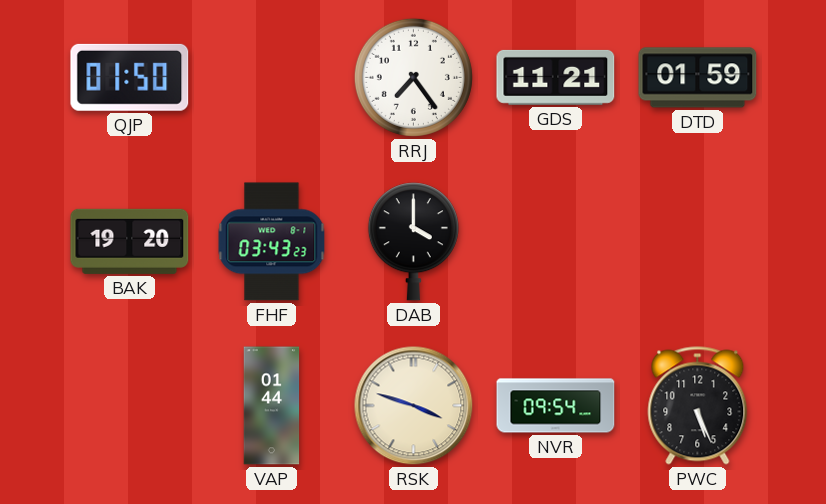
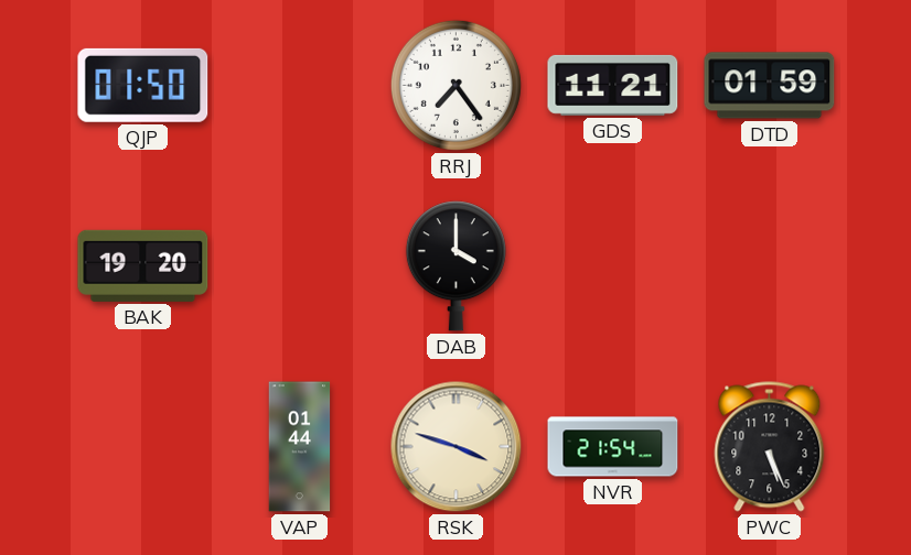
FHF: 03:43 -> none
NVR: 09:54 -> 21:54
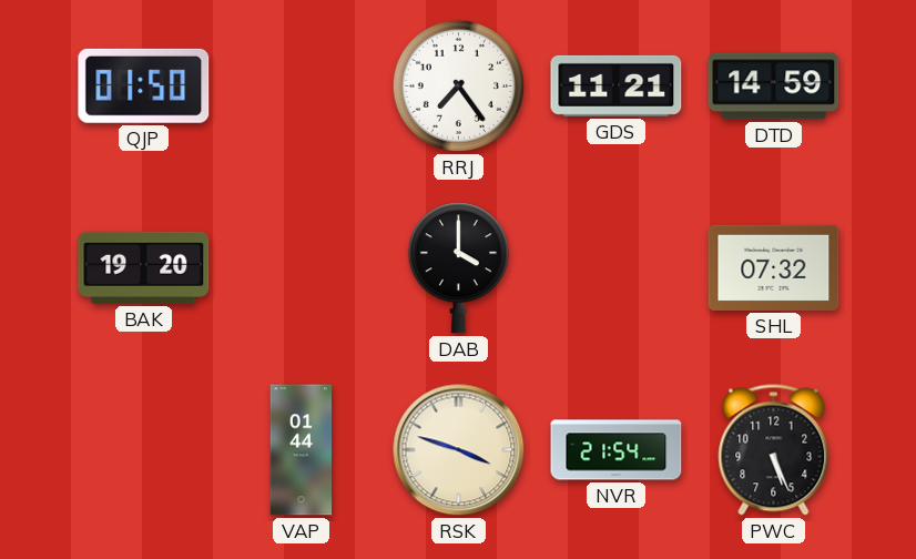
DTD: 01:59 -> 14:59
SHL: none -> 07:32
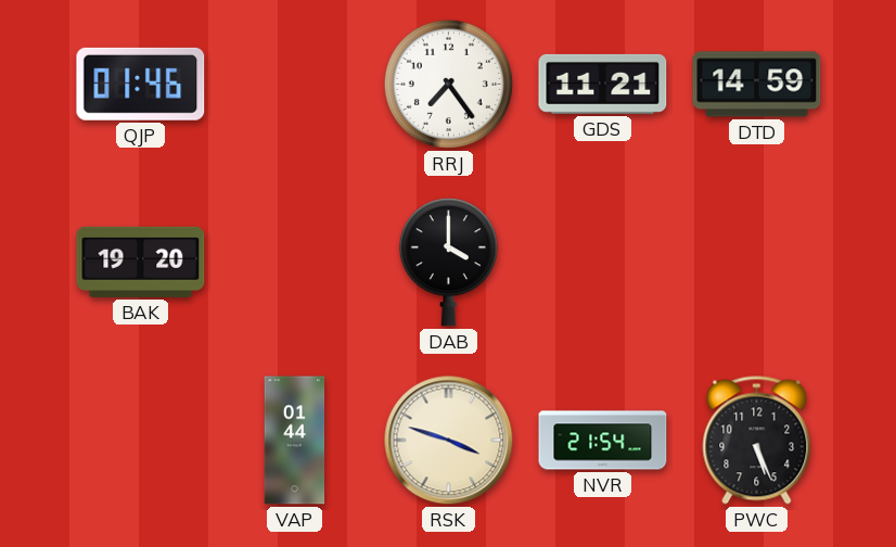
QJP: 01:50 -> 01:46
SHL: 07:32 -> none
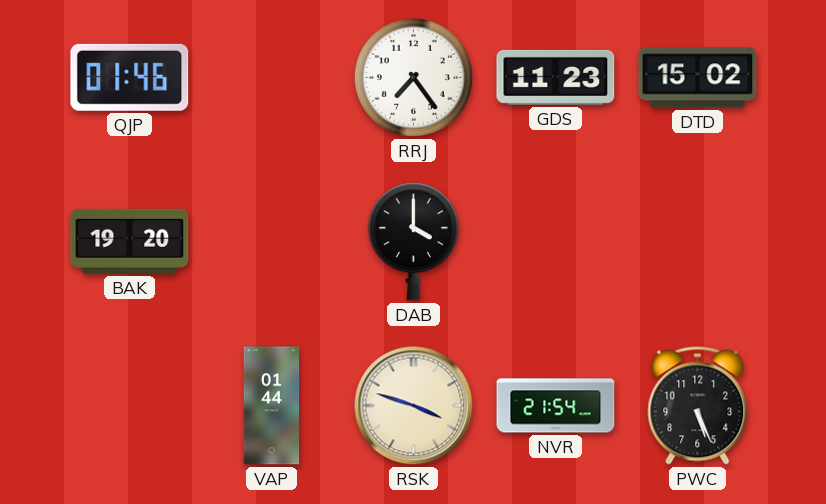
GDS: 11:21 -> 11:23
DTD: 14:59 -> 15:02
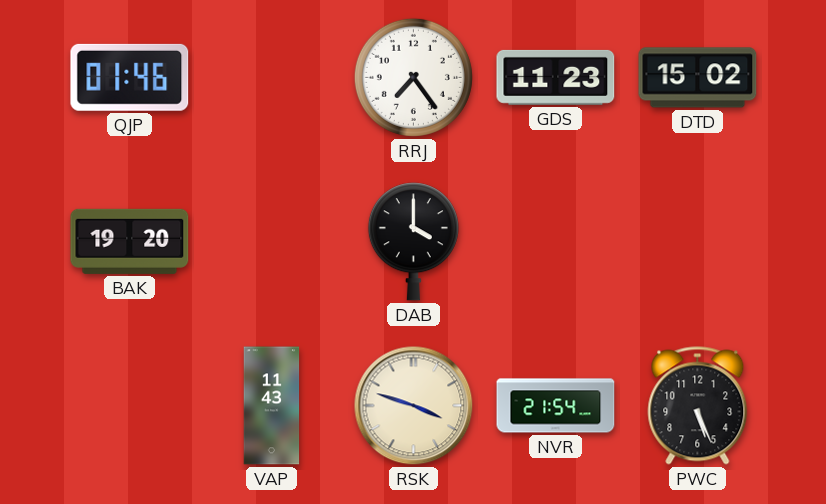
VAP: 01:44 -> 11:43
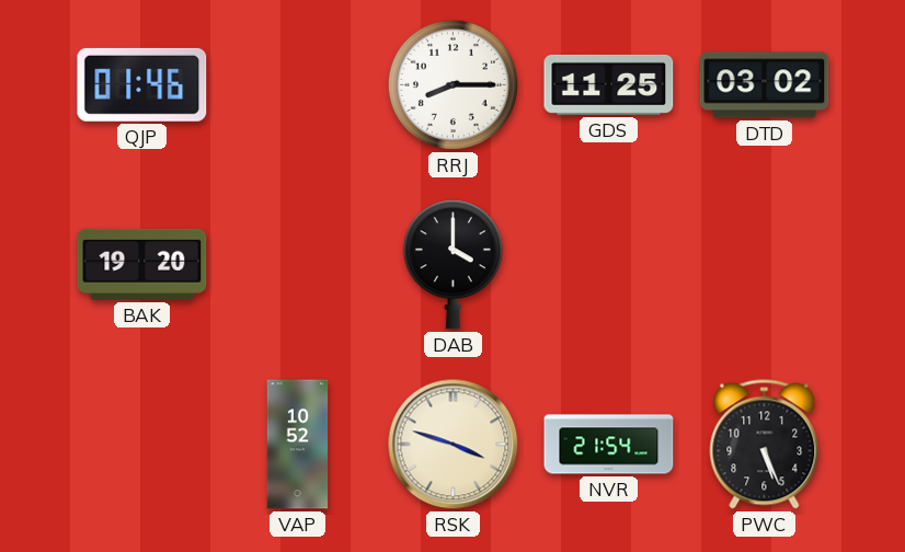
RRJ: 7:24 -> 8:15
GDS: 11:23 -> 11:25
DTD: 15:02 -> 03:02
VAP: 11:43 -> 10:52
